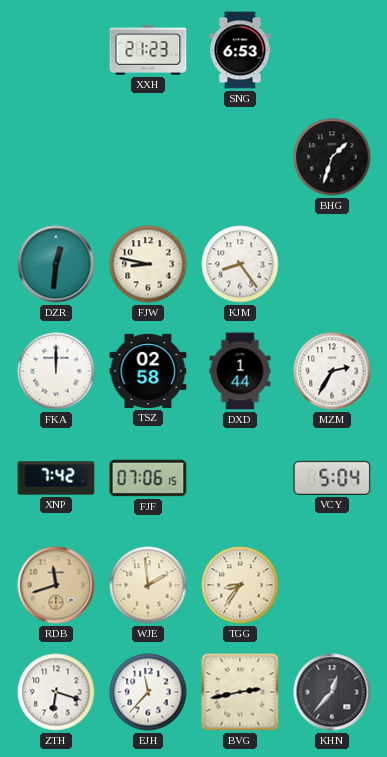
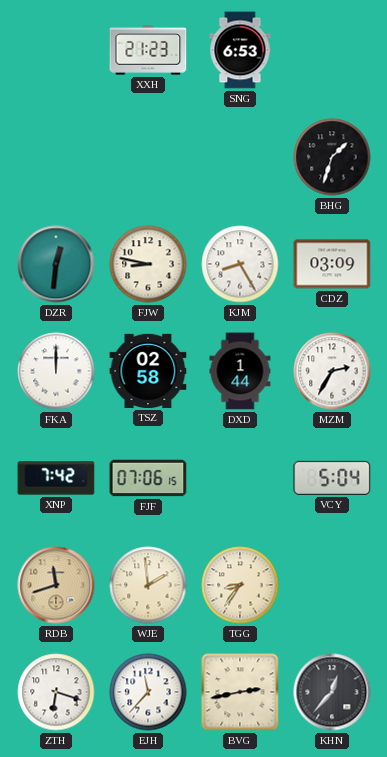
KJM: 8:24 -> 8:25
CDZ: none -> 03:09
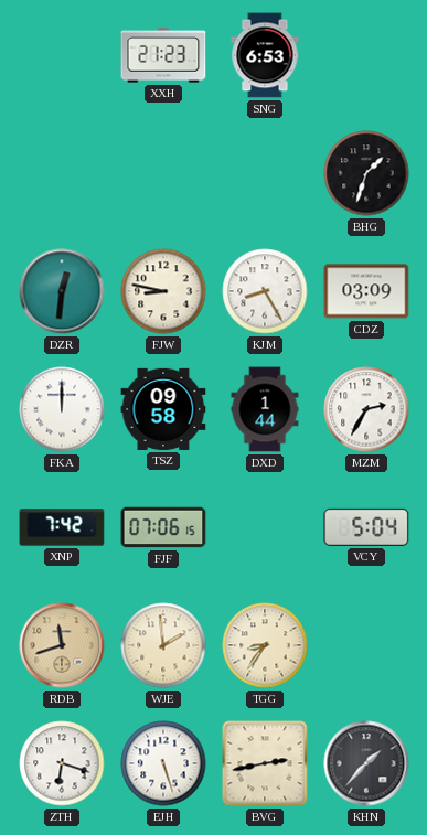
TSZ: 02:58 -> 09:58
EJH: 11:37 -> 5:27
KHN: 12:37 -> 1:37
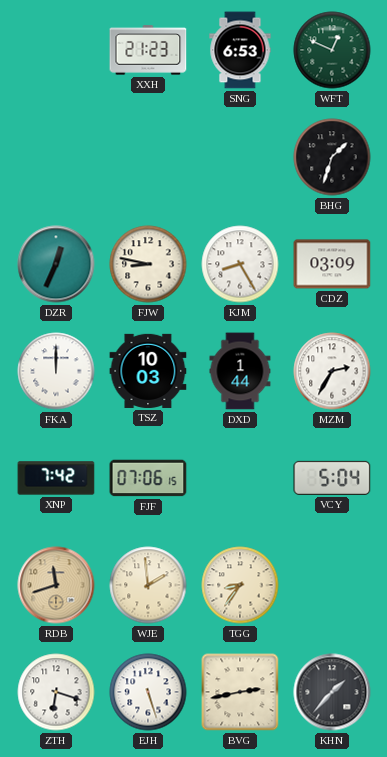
WFT: none -> 12:49
DZR: 12:31 -> 12:34
TSZ: 09:58 -> 10:03
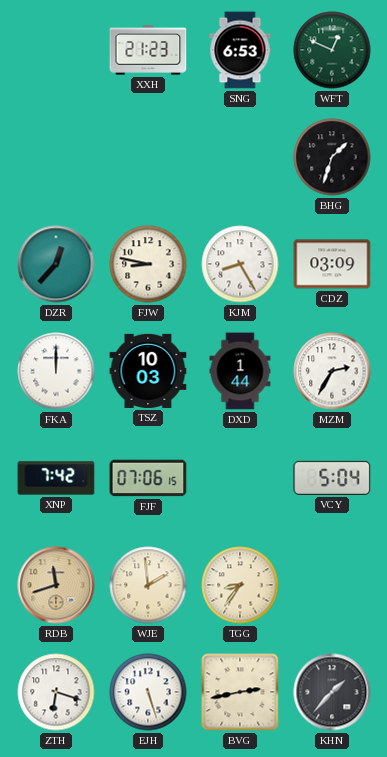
DZR: 12:34 -> 12:37
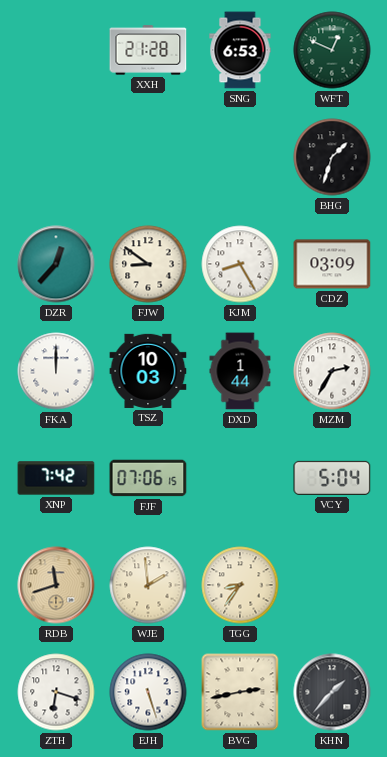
XXH: 21:23 -> 21:28
FJW: 8:47 -> 8:51
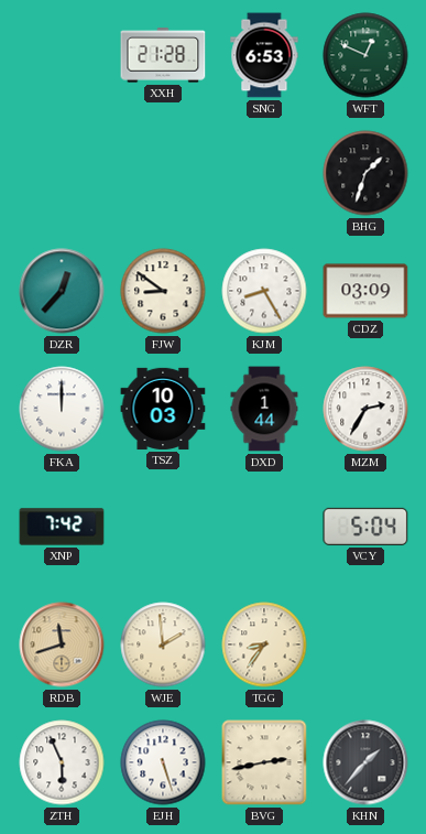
FJF: 07:06 -> none
ZTH: 6:18 -> 5:56
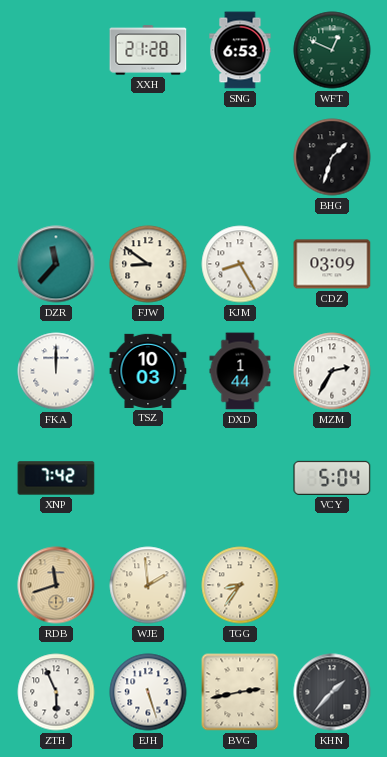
DZR: 12:37 -> 11:37
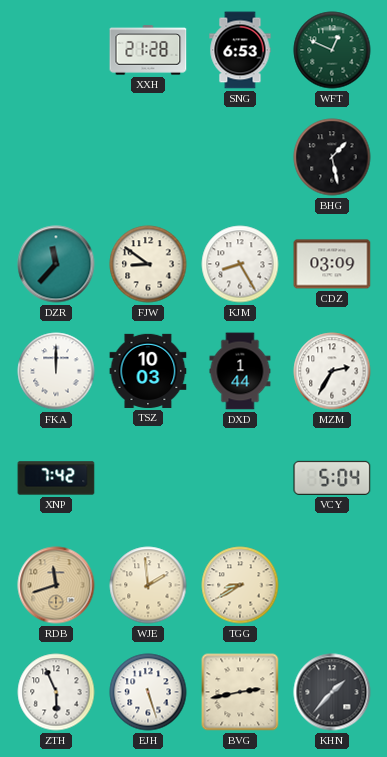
BHG: 1:33 -> 1:28
TGG: 8:36 -> 8:40
